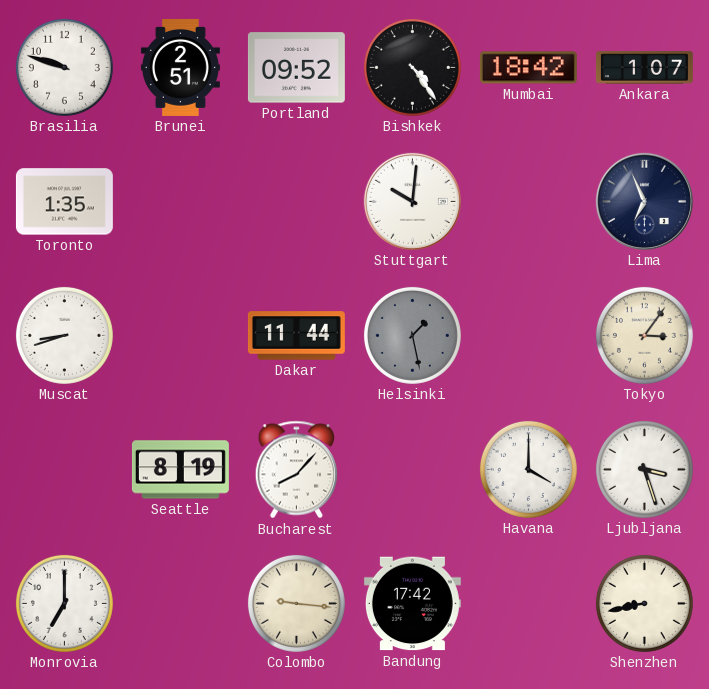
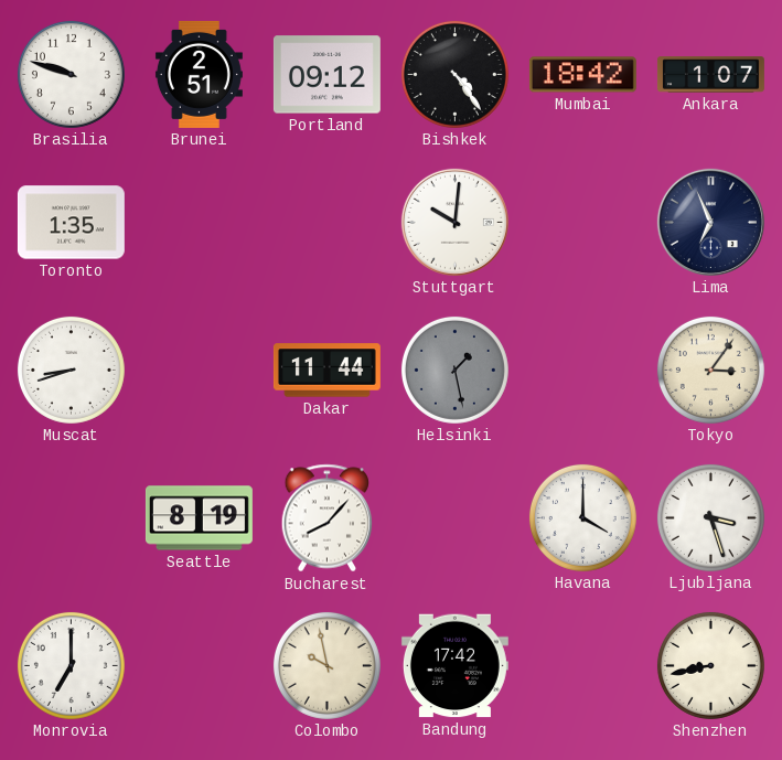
Portland: 09:52 -> 09:12
Colombo: 9:16 -> 9:58
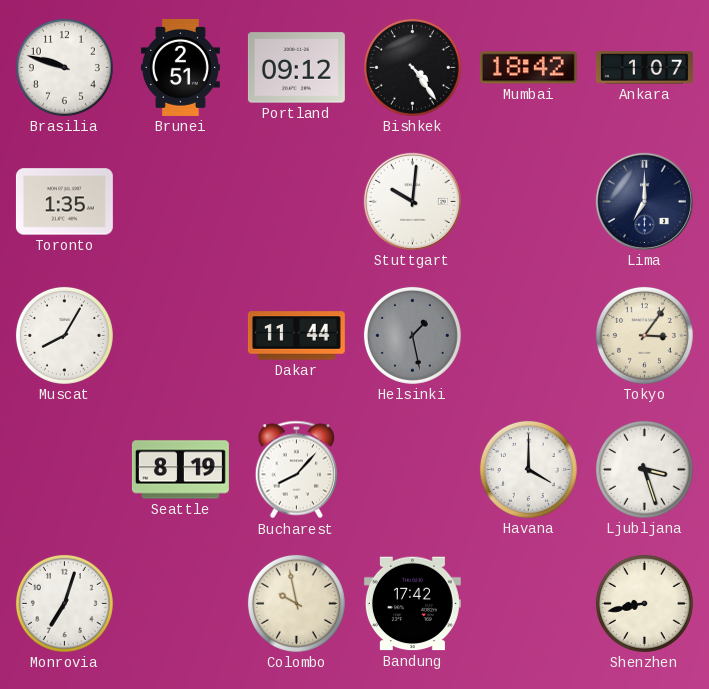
Lima: 6:56 -> 7:00
Muscat: 8:42 -> 8:05
Monrovia: 7:00 -> 7:03
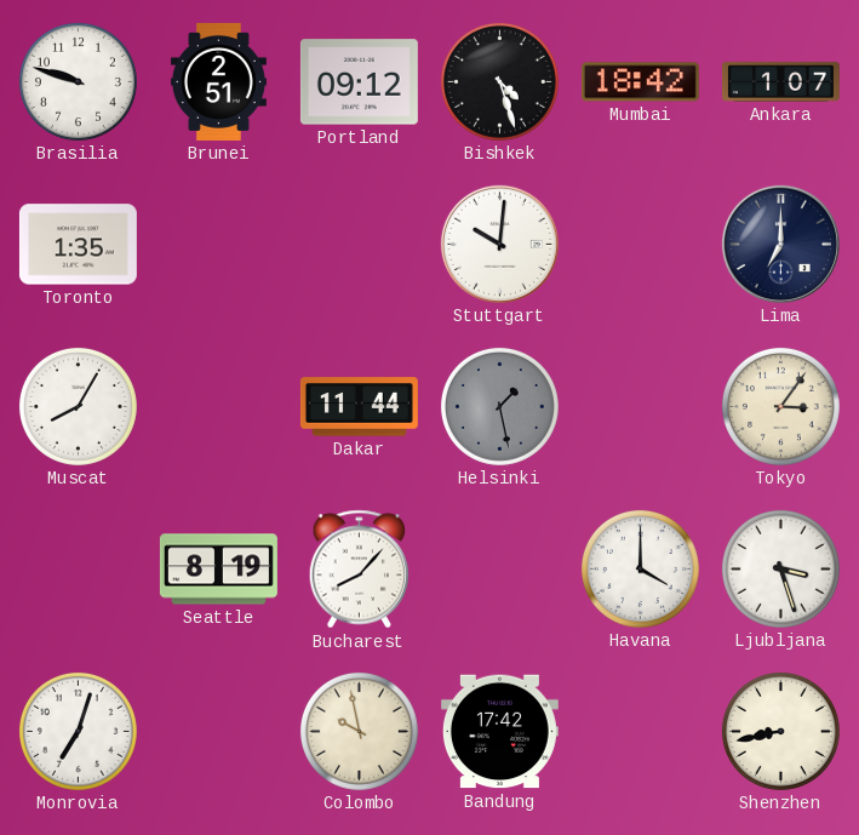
Bishkek: 4:24 -> 4:27
